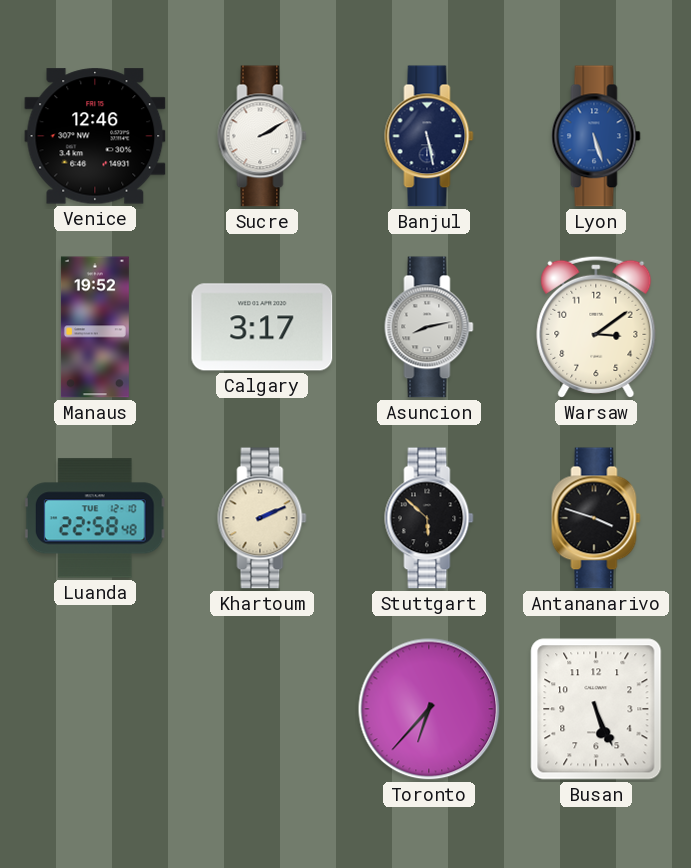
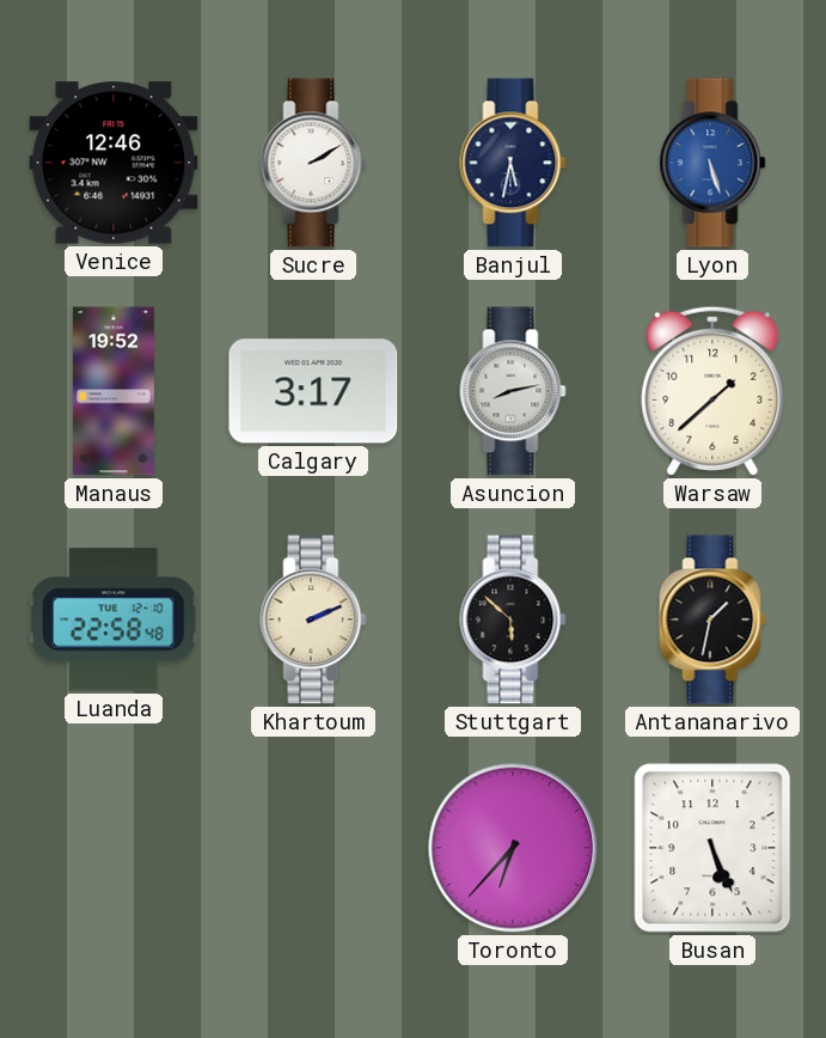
Banjul: 5:28 -> 5:32
Warsaw: 3:09 -> 1:38
Antananarivo: 3:48 -> 1:32
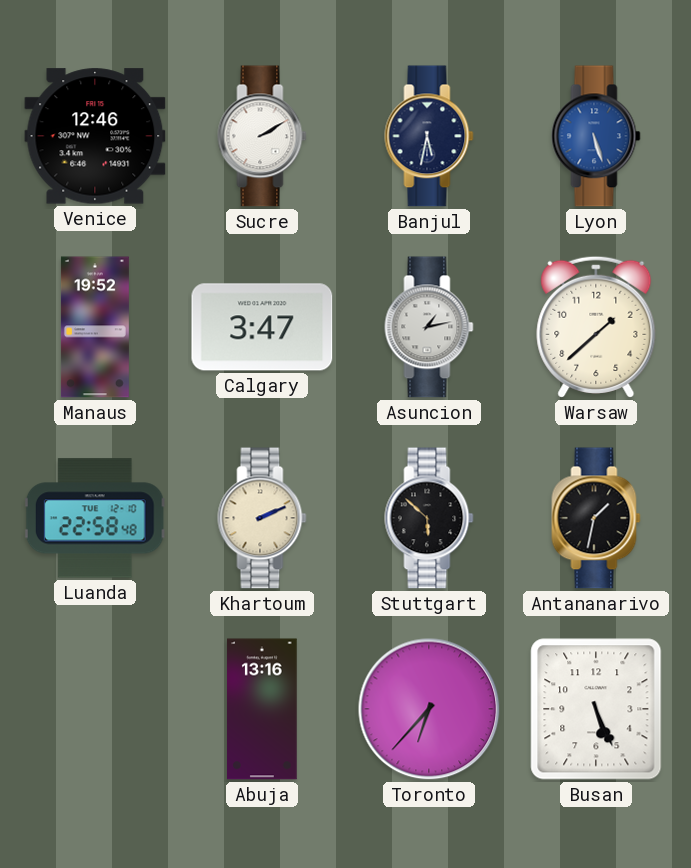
Calgary: 3:17 -> 3:47
Asuncion: 8:13 -> 1:13
Abuja: none -> 13:16
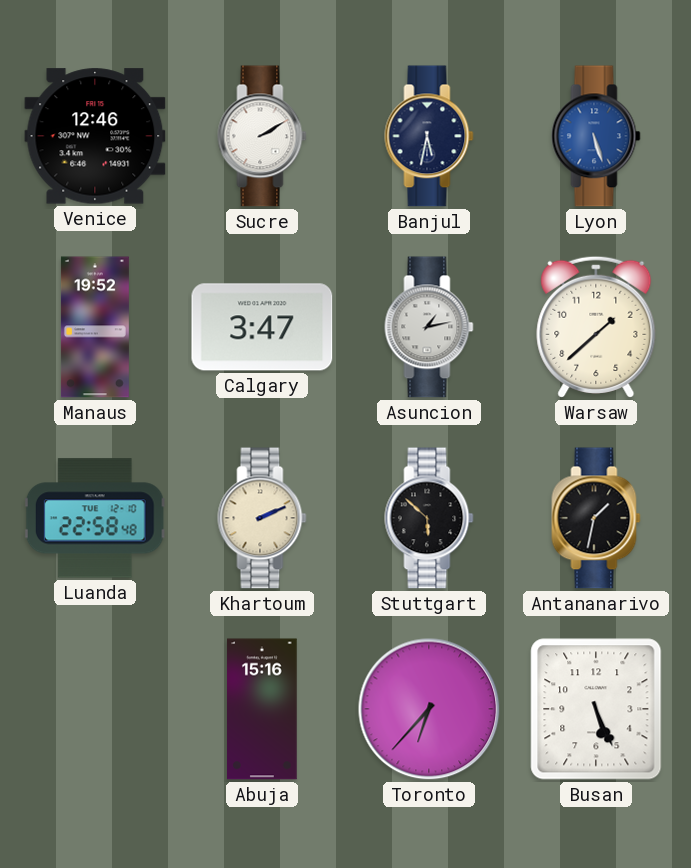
Abuja: 13:16 -> 15:16
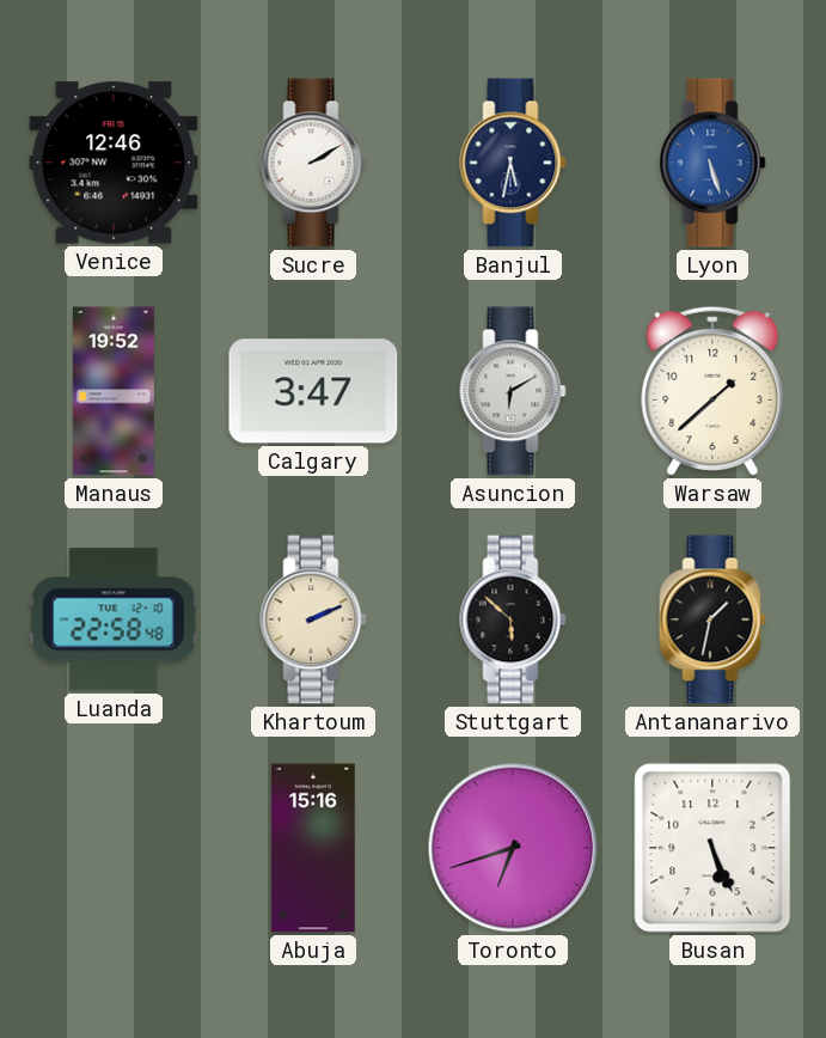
Asuncion: 1:13 -> 6:10
Toronto: 6:37 -> 6:42
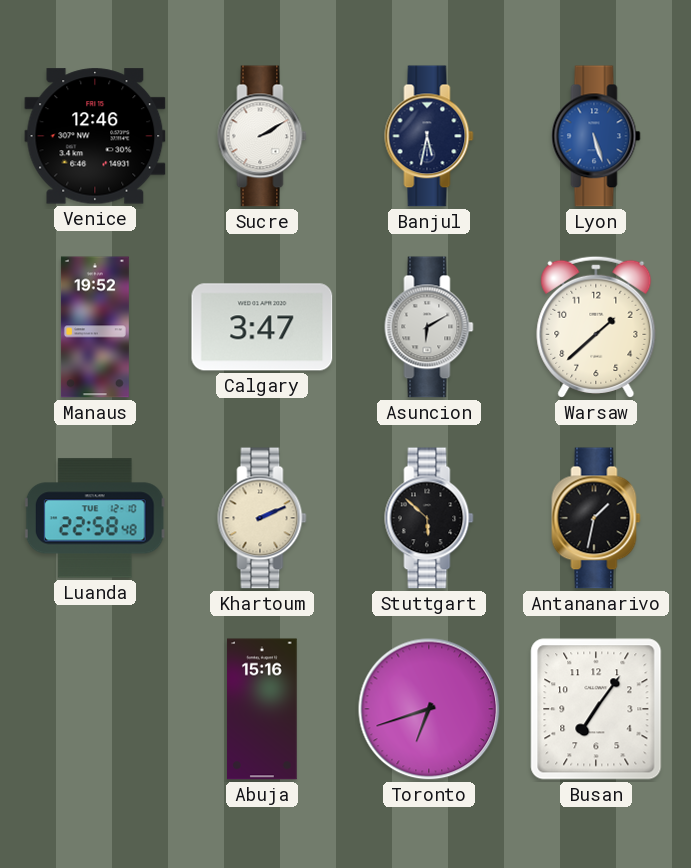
Busan: 5:26 -> 7:06
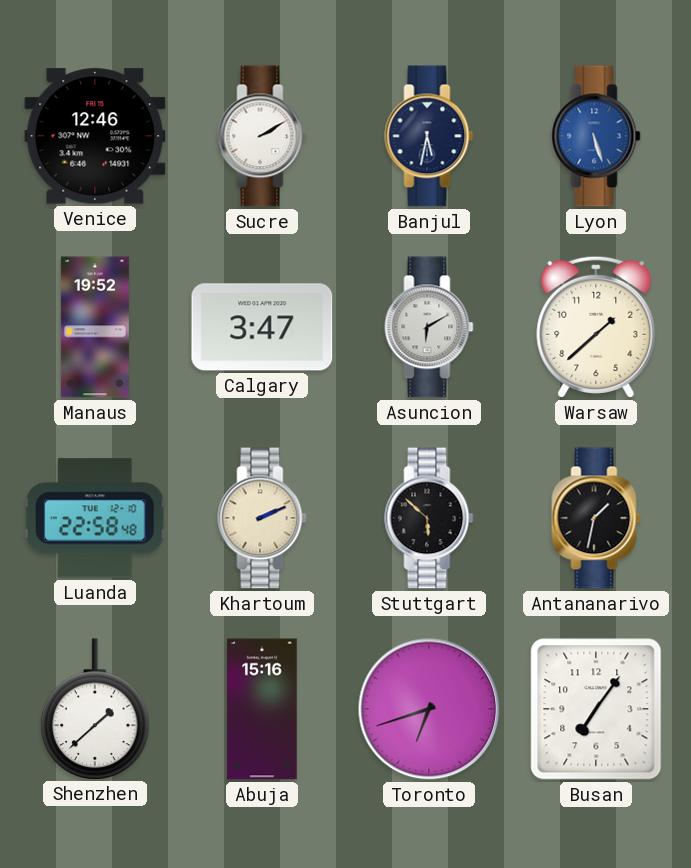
Shenzhen: none -> 1:38
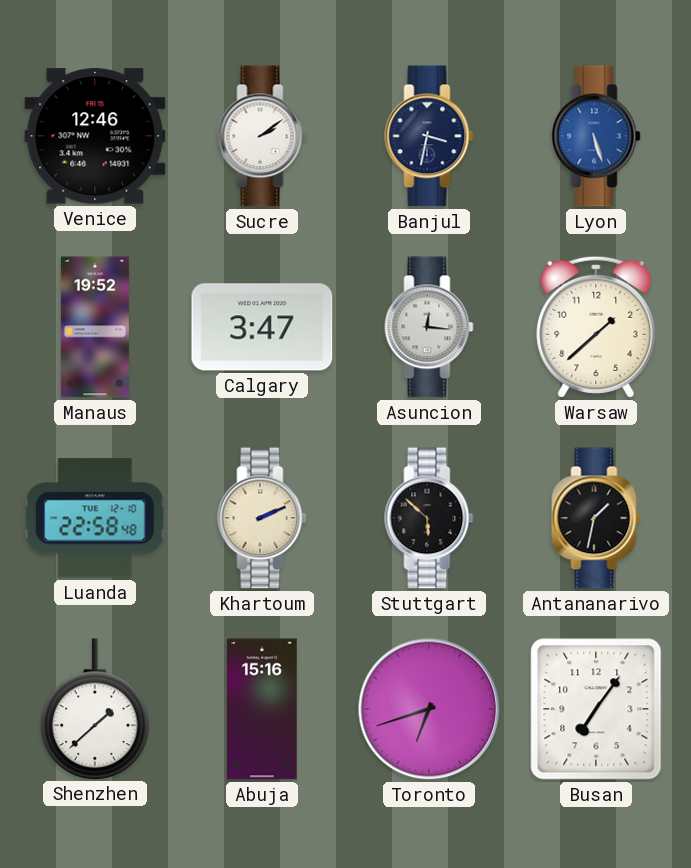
Sucre: 2:10 -> 2:09
Banjul: 5:32 -> 3:32
Asuncion: 6:10 -> 12:16
